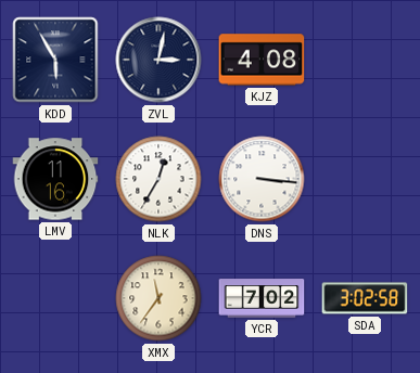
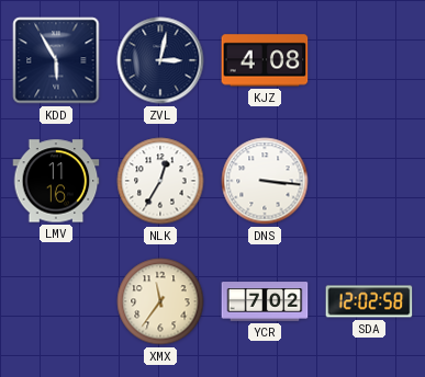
SDA: 3:02 -> 12:02
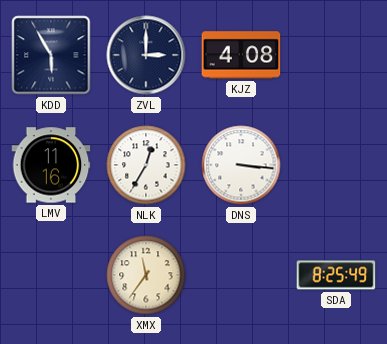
ZVL: 3:02 -> 3:00
YCR: 7:02 -> none
SDA: 12:02 -> 8:25
